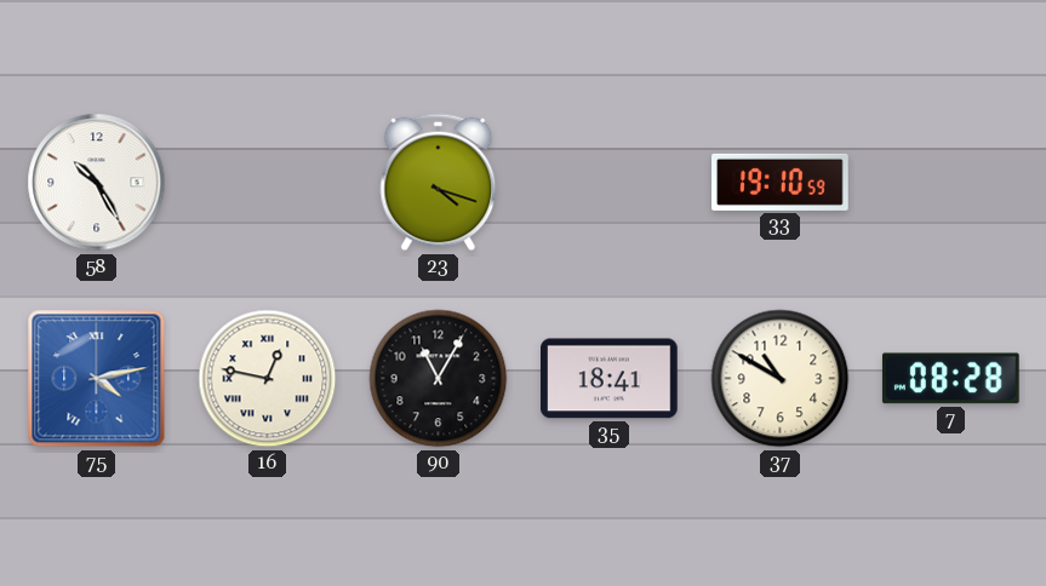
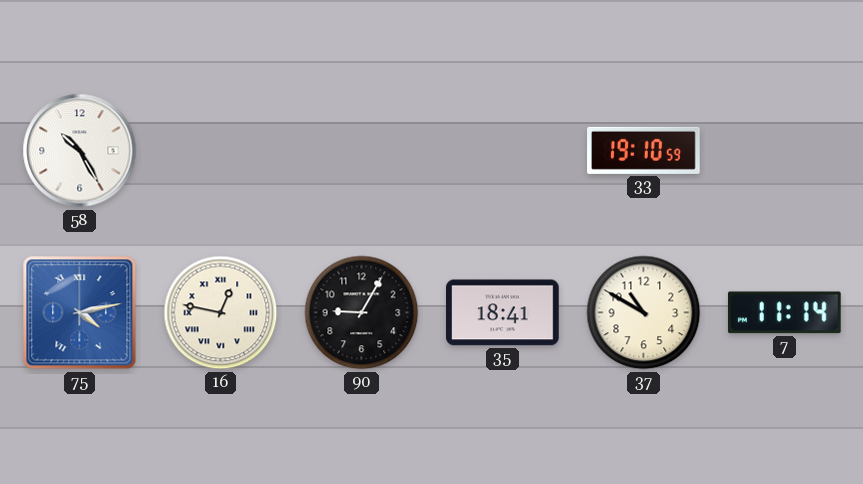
23: 4:18 -> none
90: 11:05 -> 9:05
7: 08:28 -> 11:14
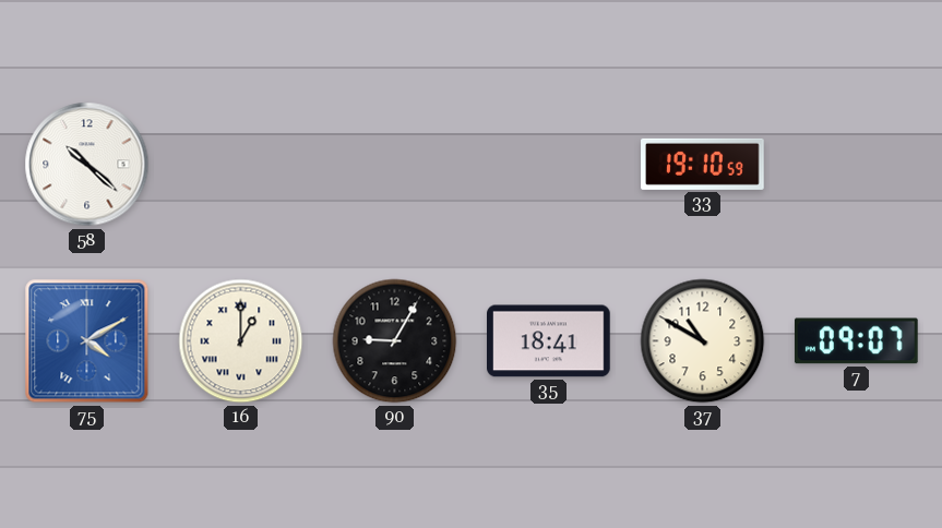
58: 10:25 -> 10:22
75: 4:13 -> 4:10
16: 12:47 -> 1:00
7: 11:14 -> 09:07
